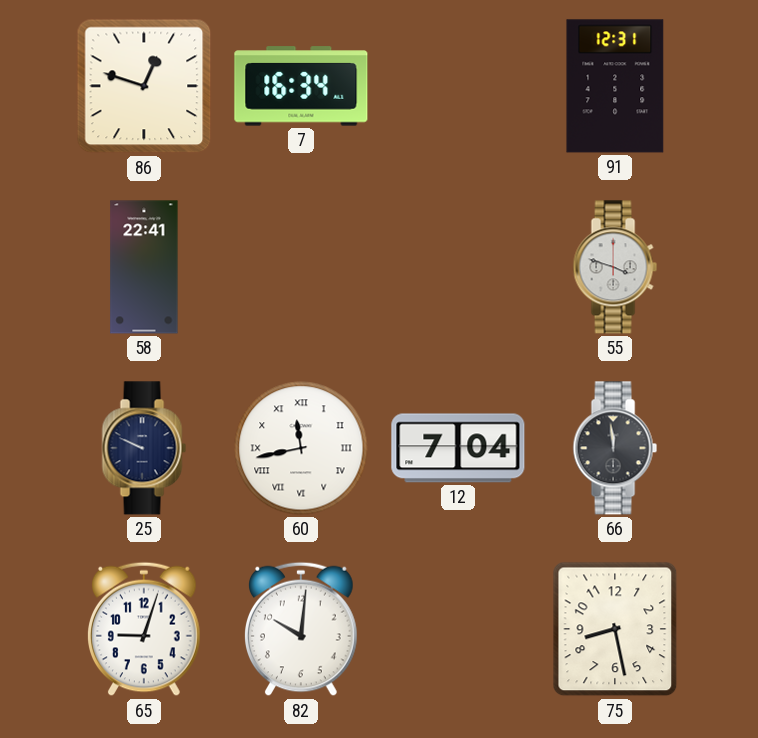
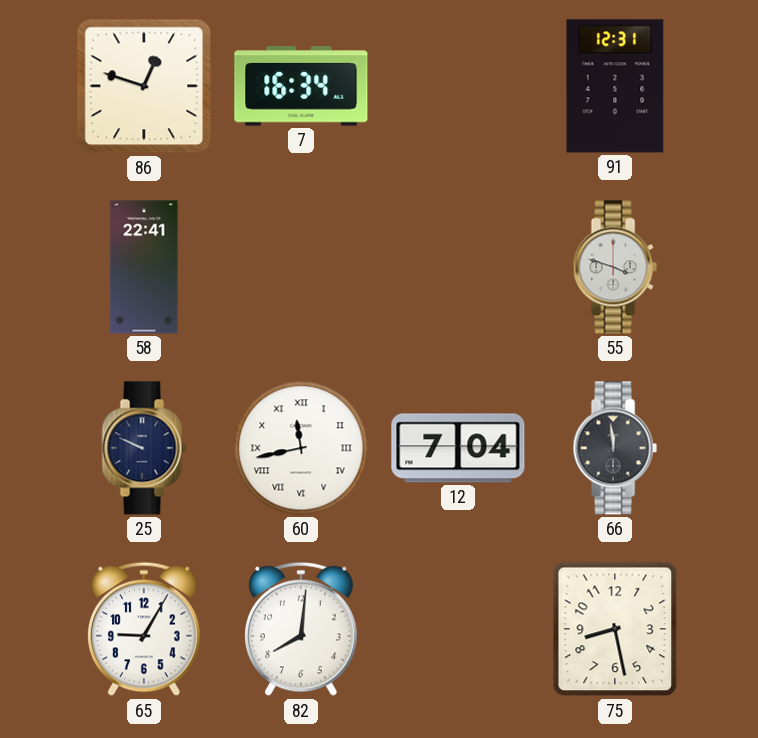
65: 9:03 -> 9:05
82: 10:01 -> 8:01
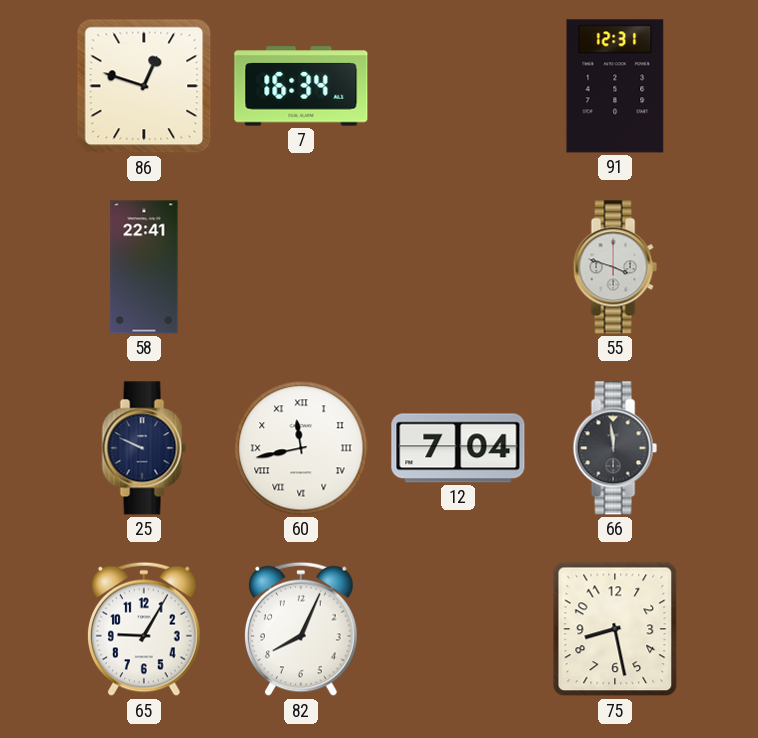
82: 8:01 -> 8:04
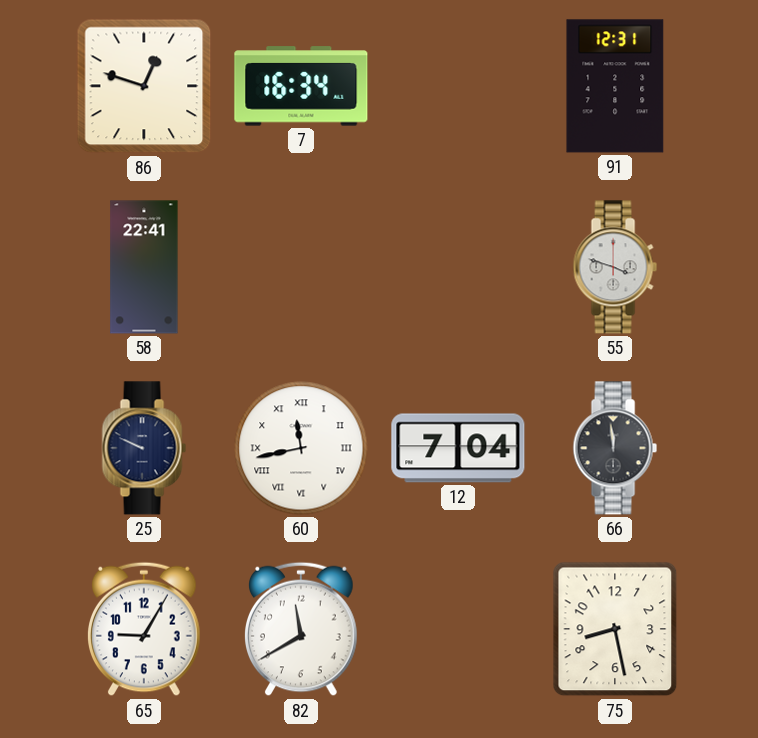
82: 8:04 -> 11:40
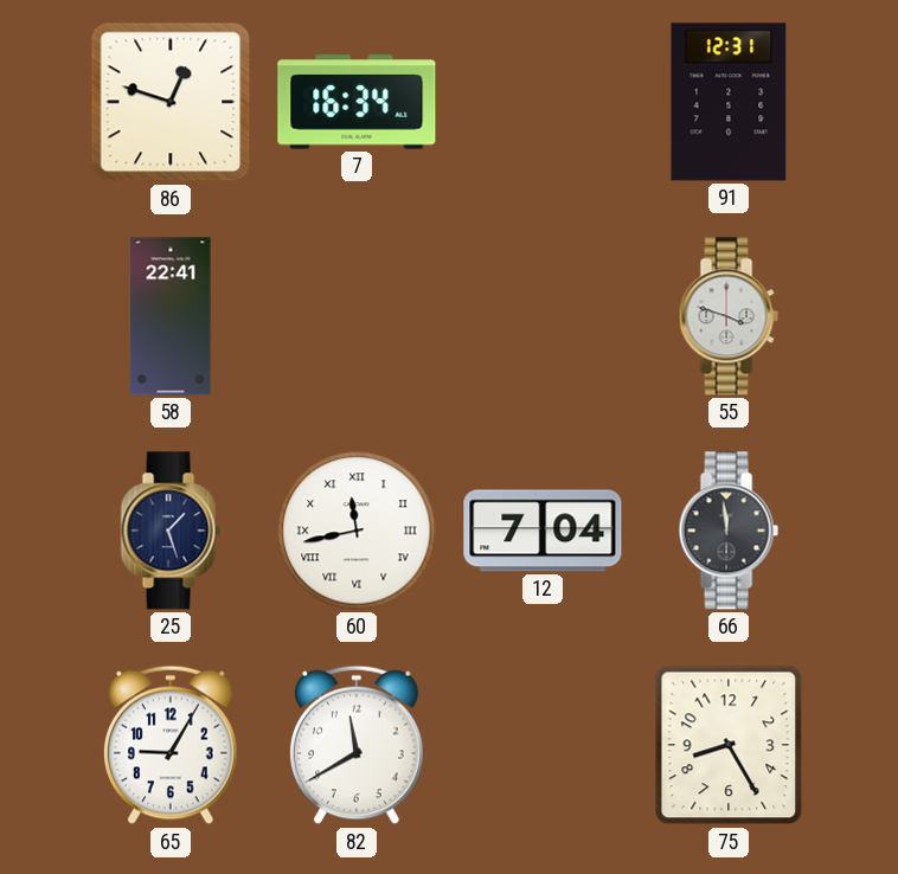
25: 9:49 -> 1:27
75: 8:28 -> 8:25
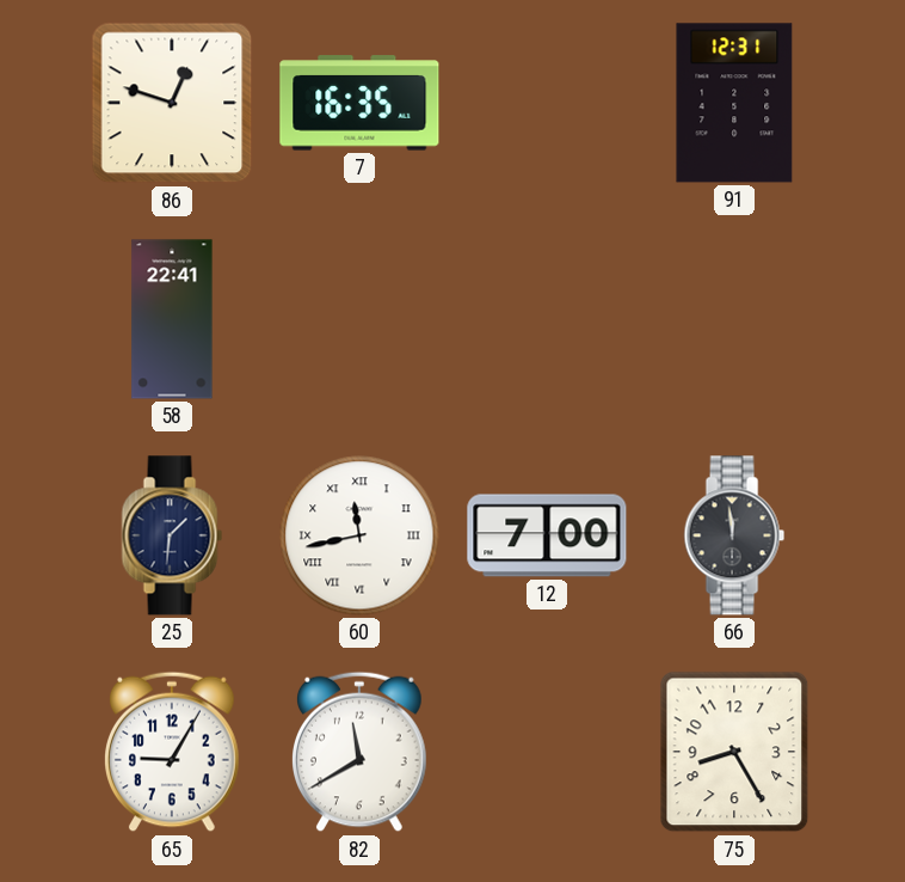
7: 16:34 -> 16:35
55: 3:48 -> none
25: 1:27 -> 1:31
12: 7:04 -> 7:00
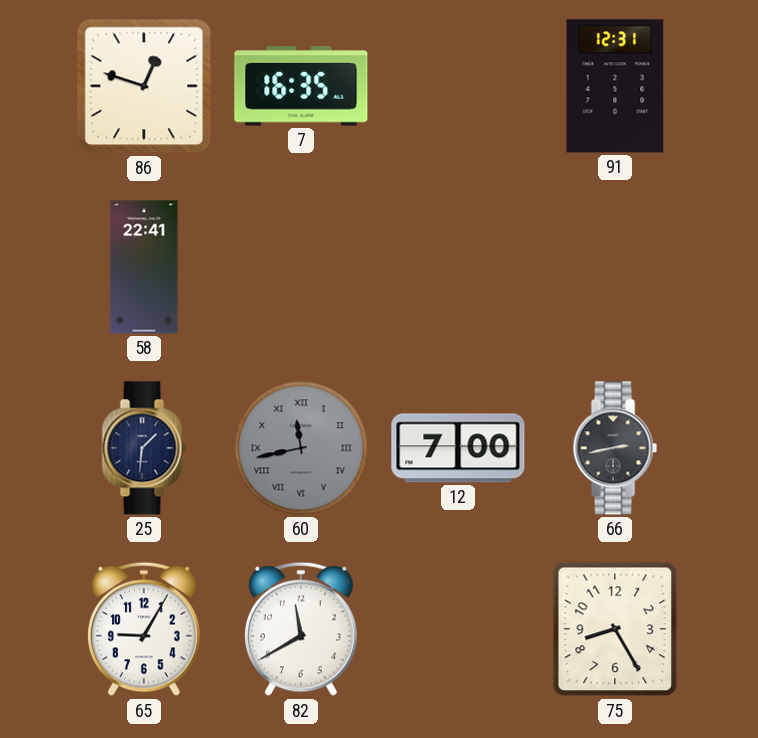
60 dial: white -> grey
66: 11:59 -> 2:43
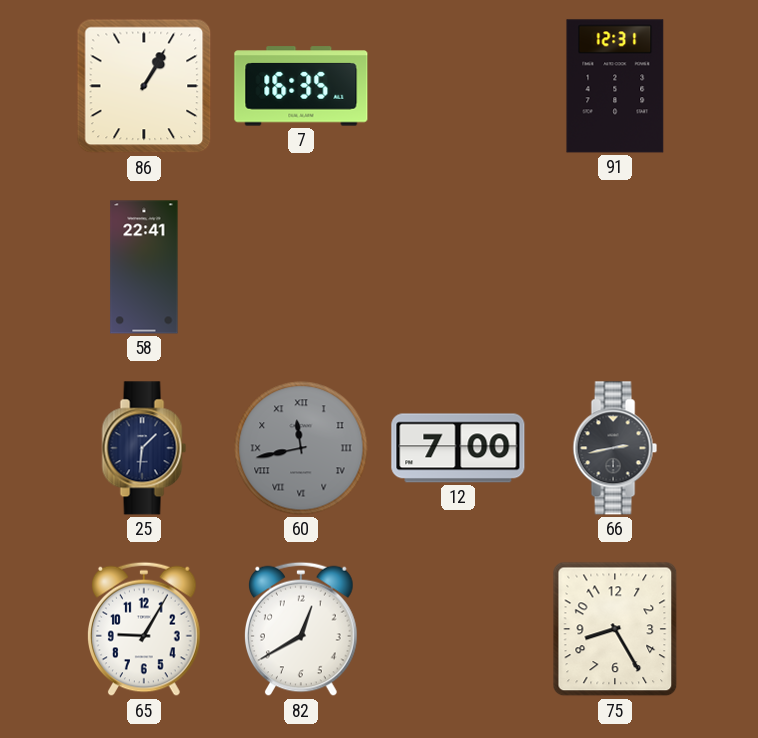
86: 12:48 -> 1:05
82: 11:40 -> 12:40
